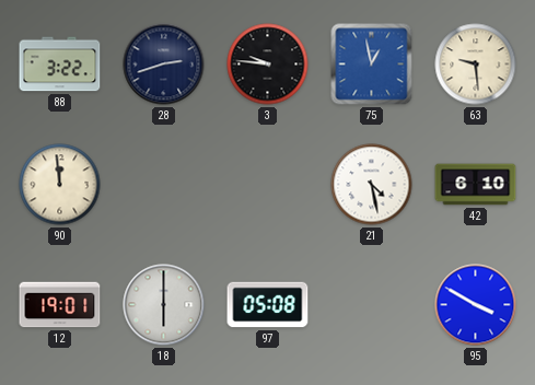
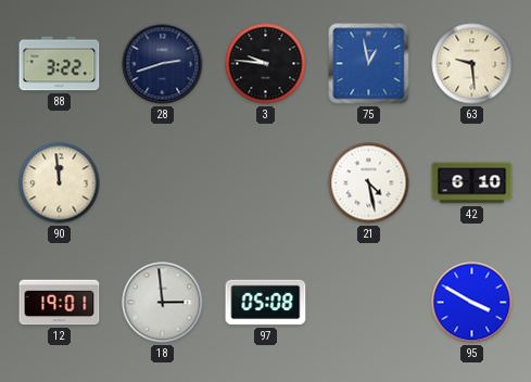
18: 6:00 -> 2:59
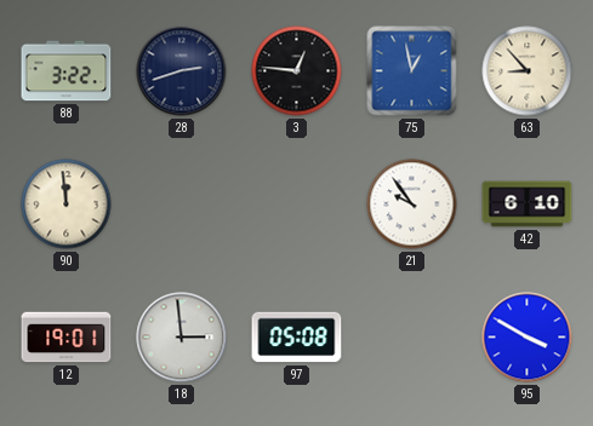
3: 9:46 -> 12:46
63: 9:29 -> 8:53
21: 4:28 -> 9:54
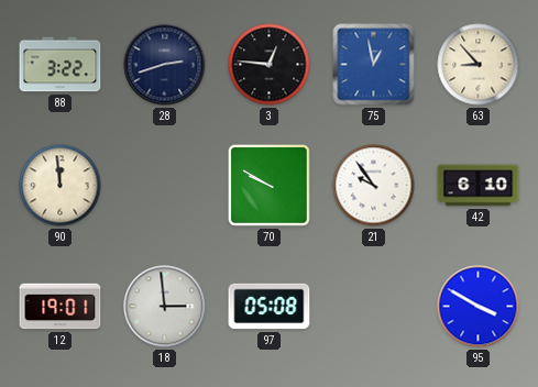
70: none -> 9:50
